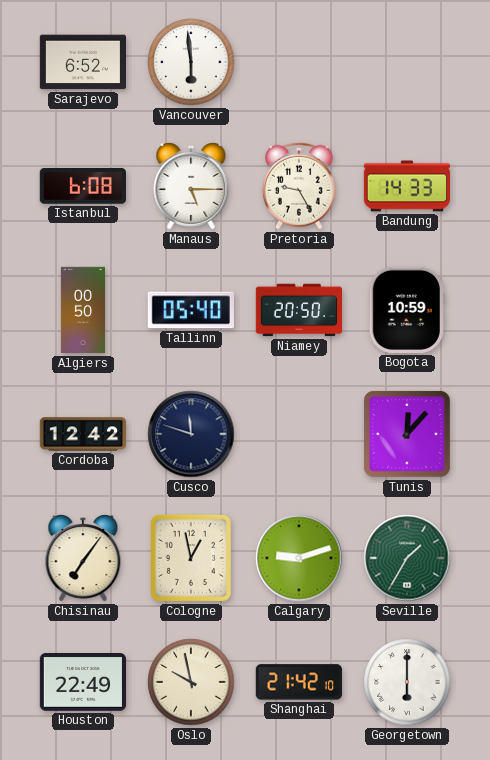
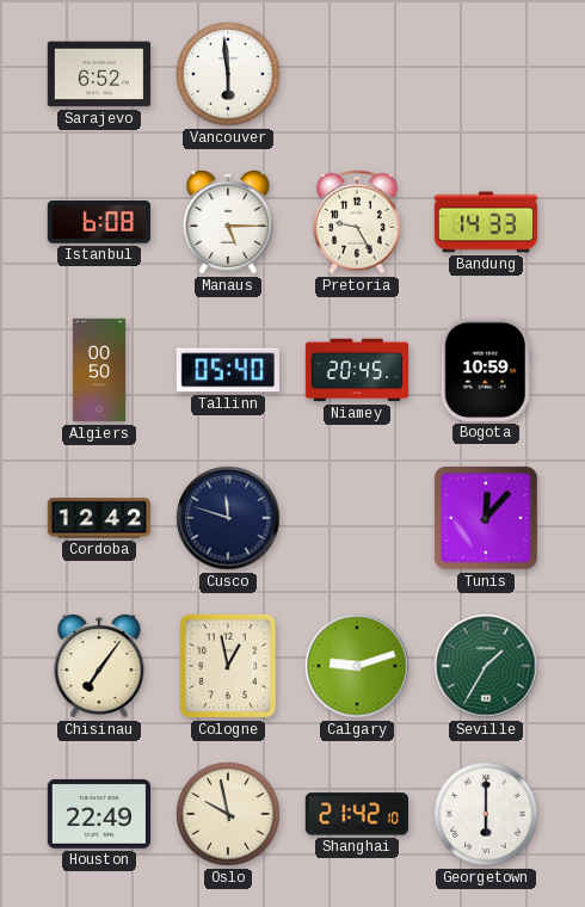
Niamey: 20:50 -> 20:45
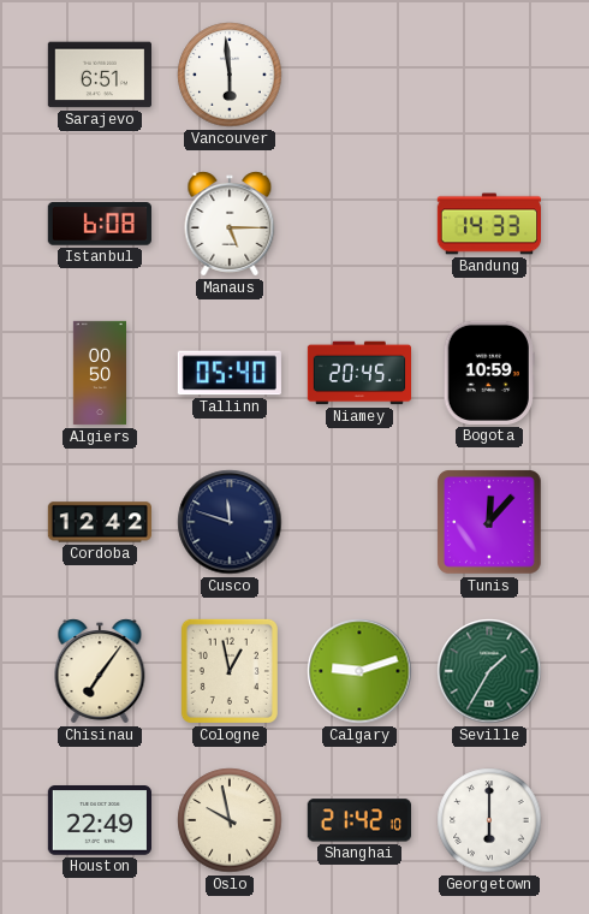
Sarajevo: 6:52 -> 6:51
Pretoria: 9:25 -> none
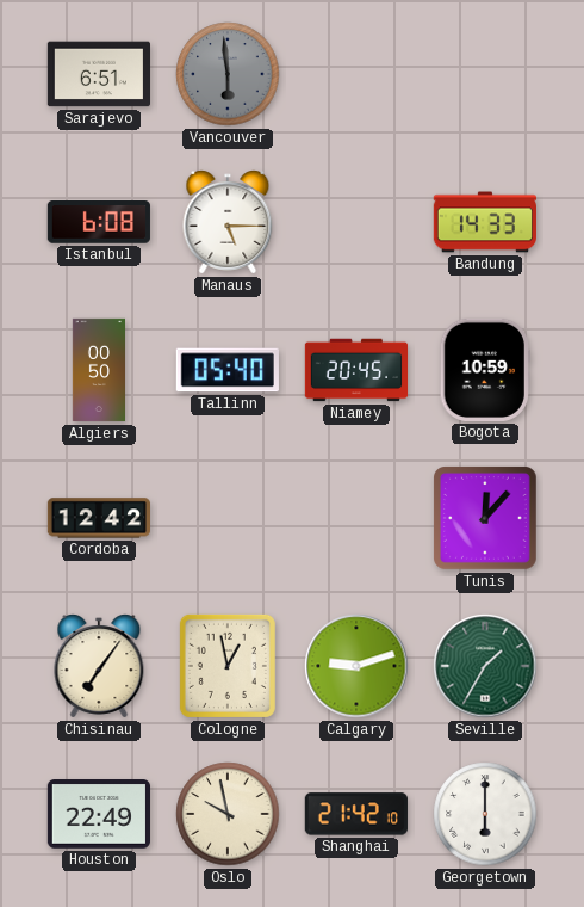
Vancouver dial: white -> grey
Cusco: 11:48 -> none
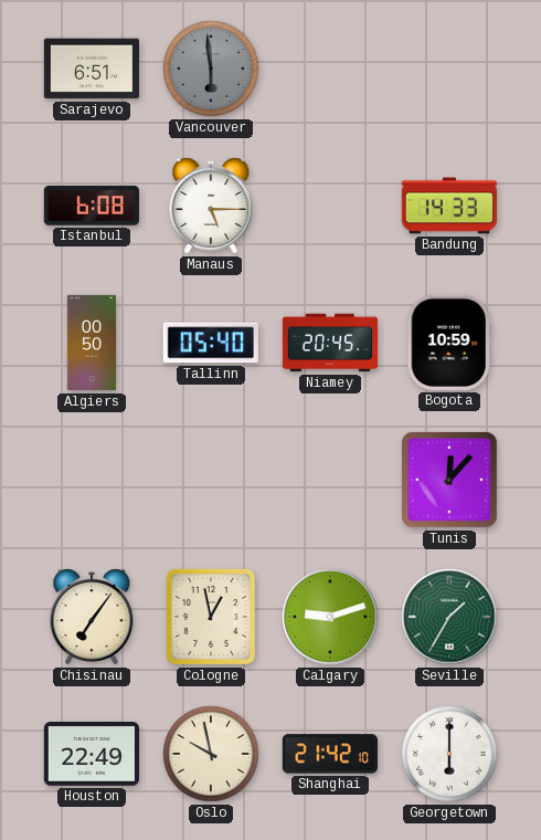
Cordoba: 12:42 -> none
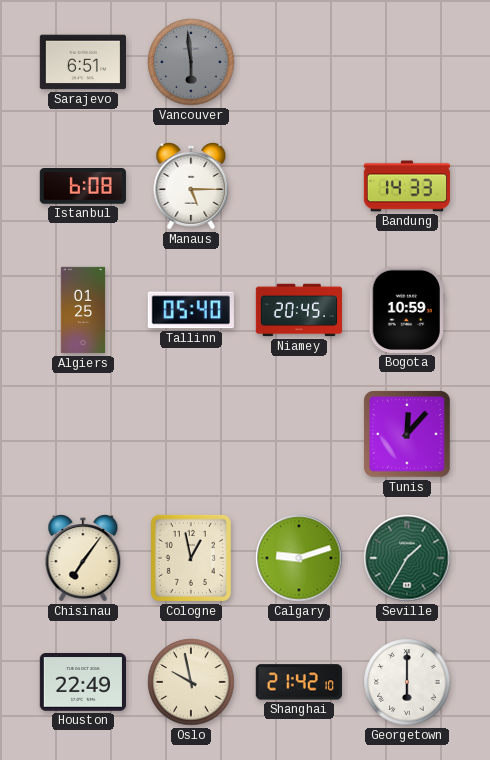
Algiers: 00:50 -> 01:25
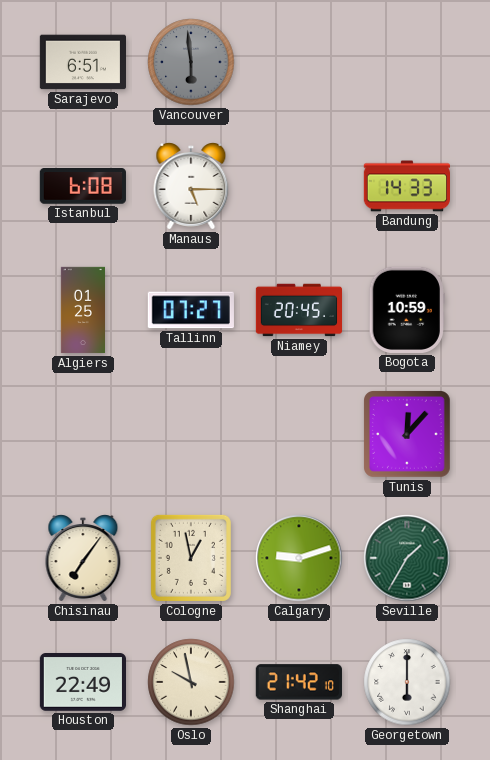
Tallinn: 05:40 -> 07:27
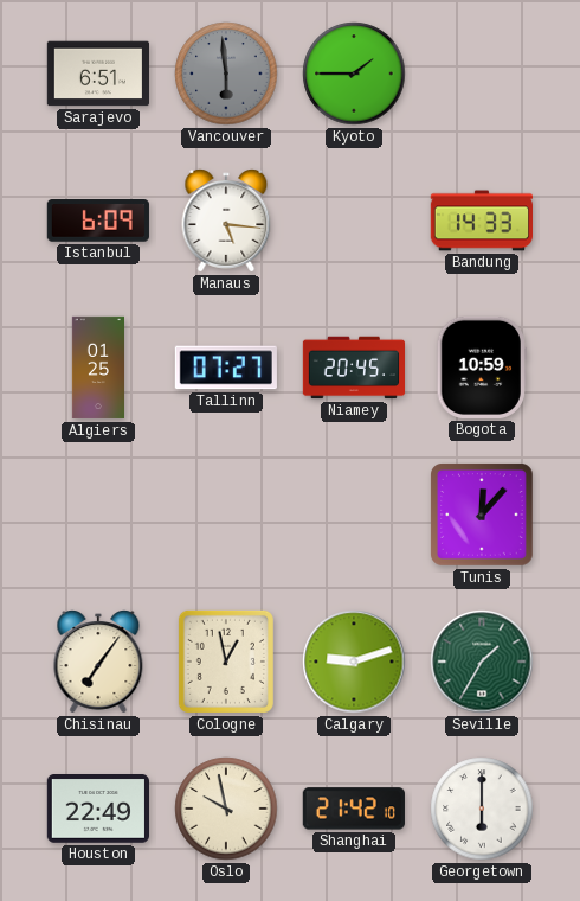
Kyoto: none -> 1:45
Istanbul: 6:08 -> 6:09
Manaus: 5:15 -> 5:16
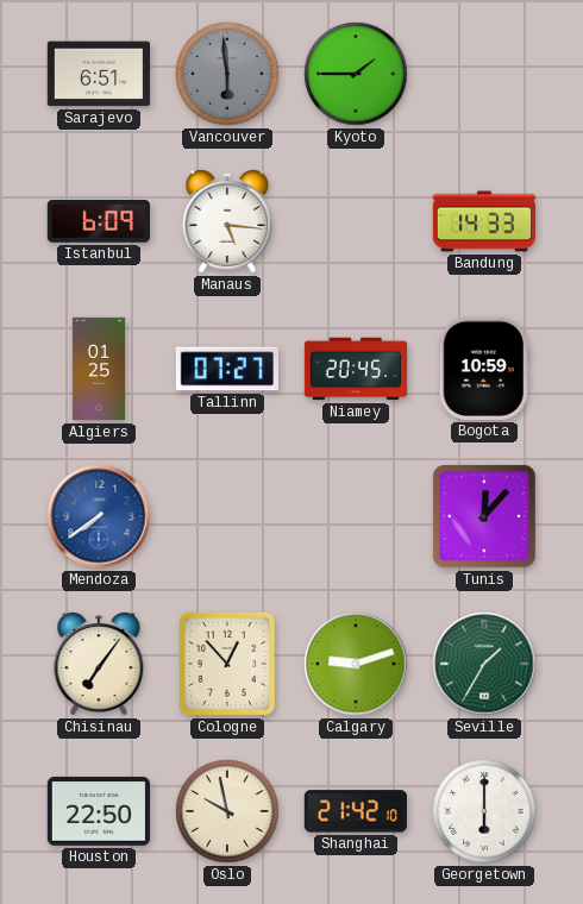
Mendoza: none -> 7:39
Cologne: 12:58 -> 12:53
Houston: 22:49 -> 22:50
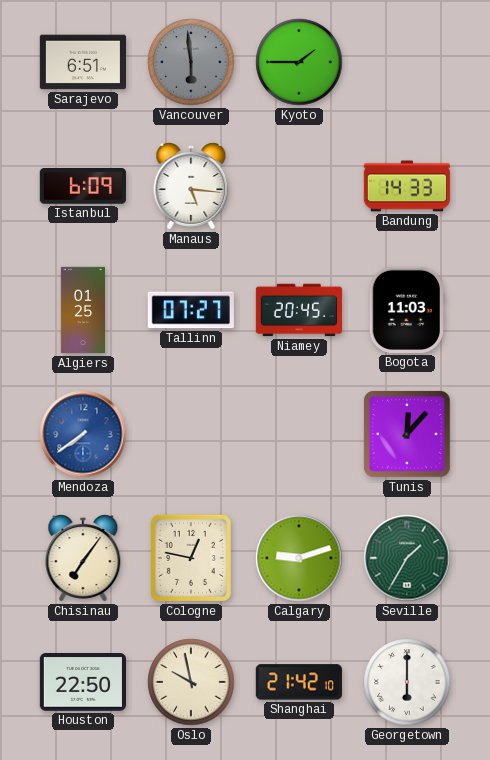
Bogota: 10:59 -> 11:03
Cologne: 12:53 -> 12:47
